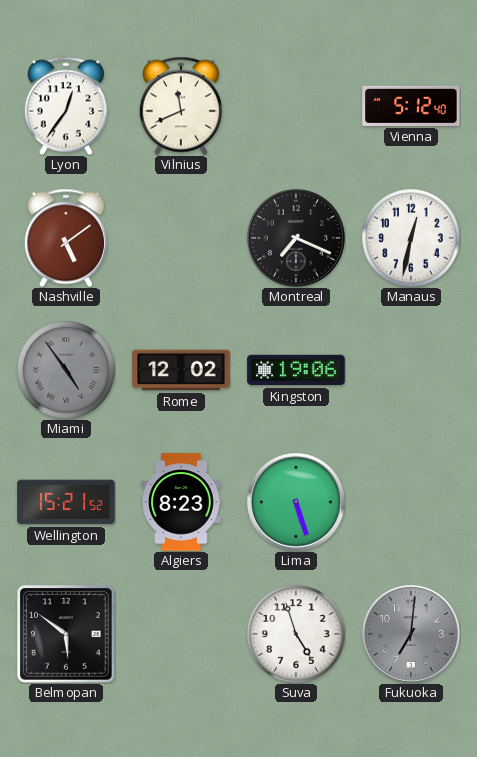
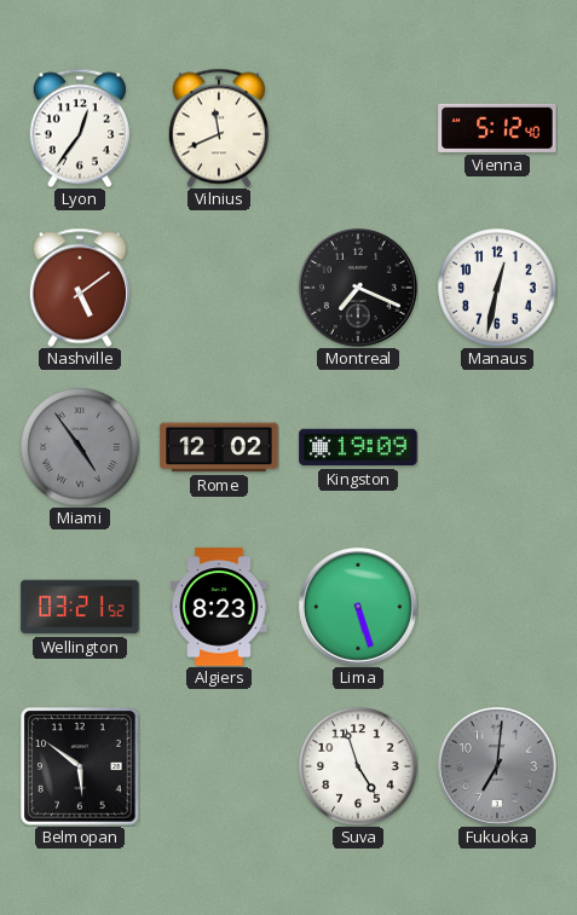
Kingston: 19:06 -> 19:09
Wellington: 15:21 -> 03:21
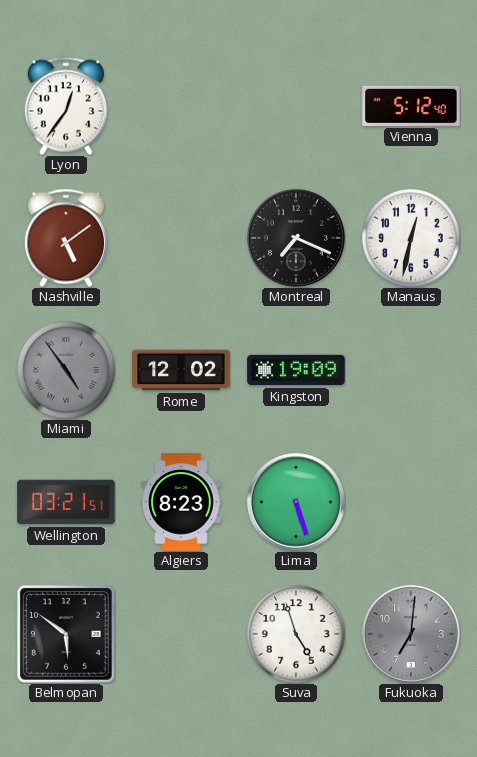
Vilnius: 11:41 -> none
Wellington: 03:21:52 -> 03:21:51
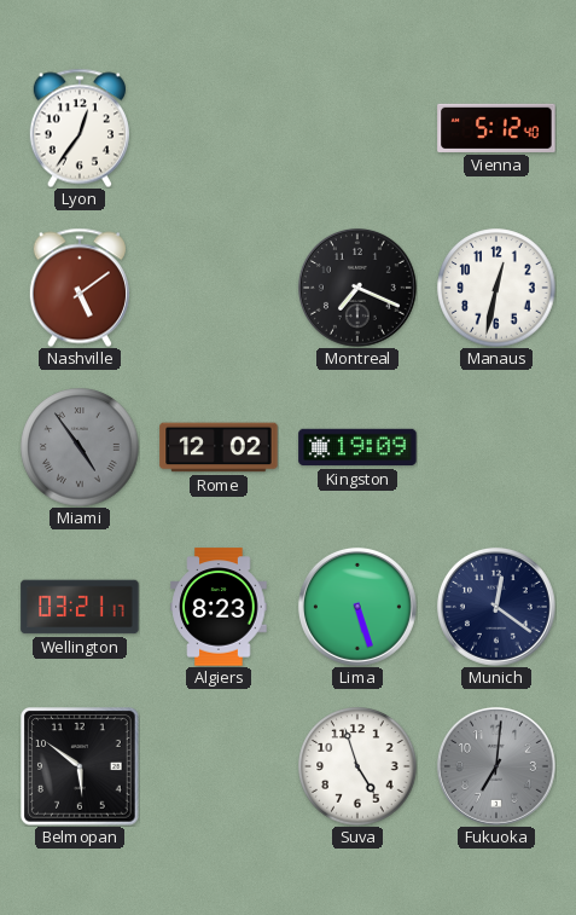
Wellington: 03:21:51 -> 03:21:17
Munich: none -> 12:21
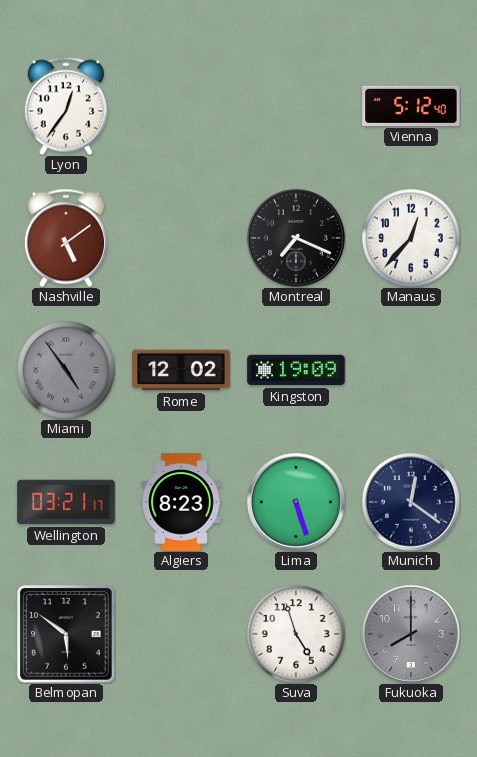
Manaus: 12:32 -> 12:37
Fukuoka: 7:01 -> 8:00
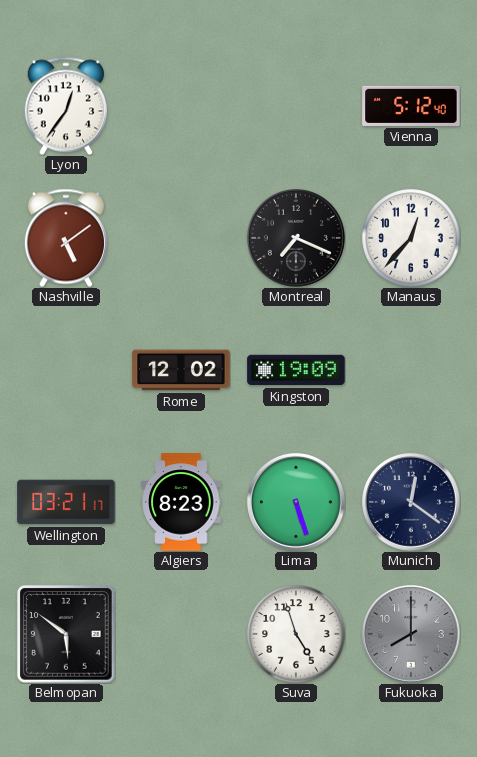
Miami: 4:54 -> none
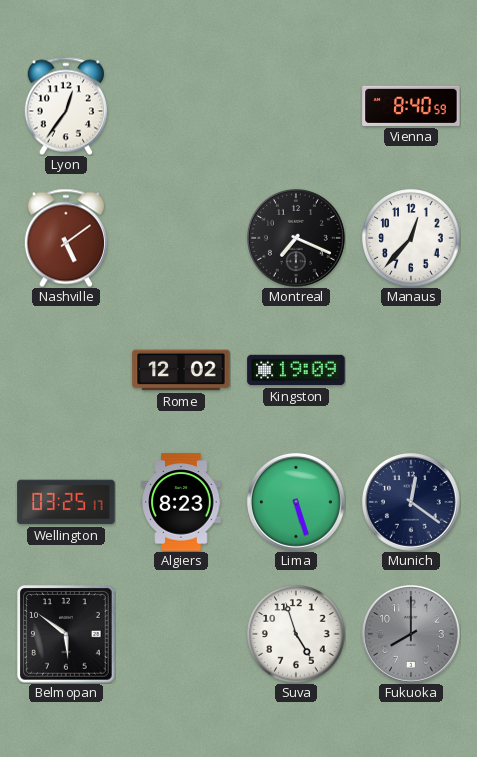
Vienna: 5:12 -> 8:40
Wellington: 03:21 -> 03:25
